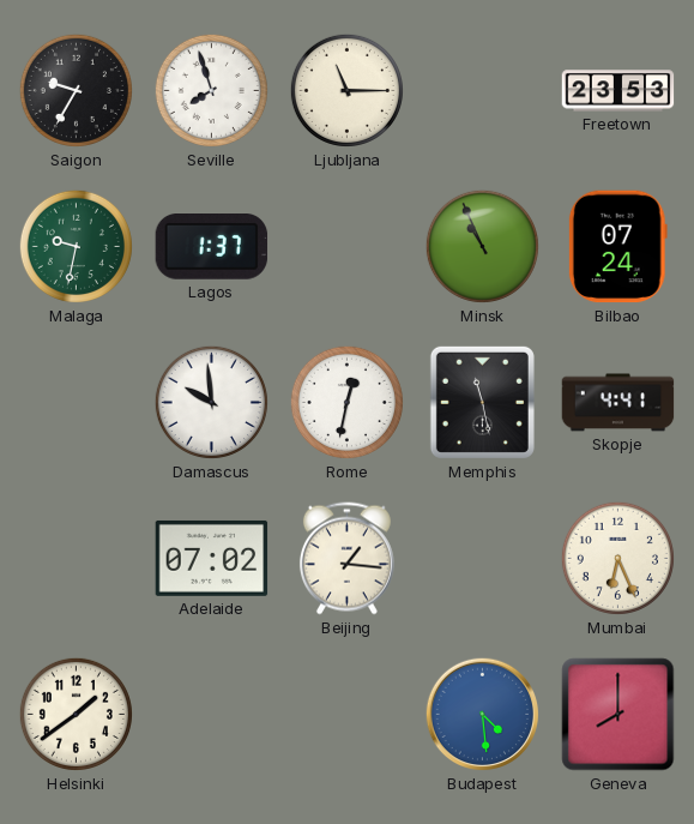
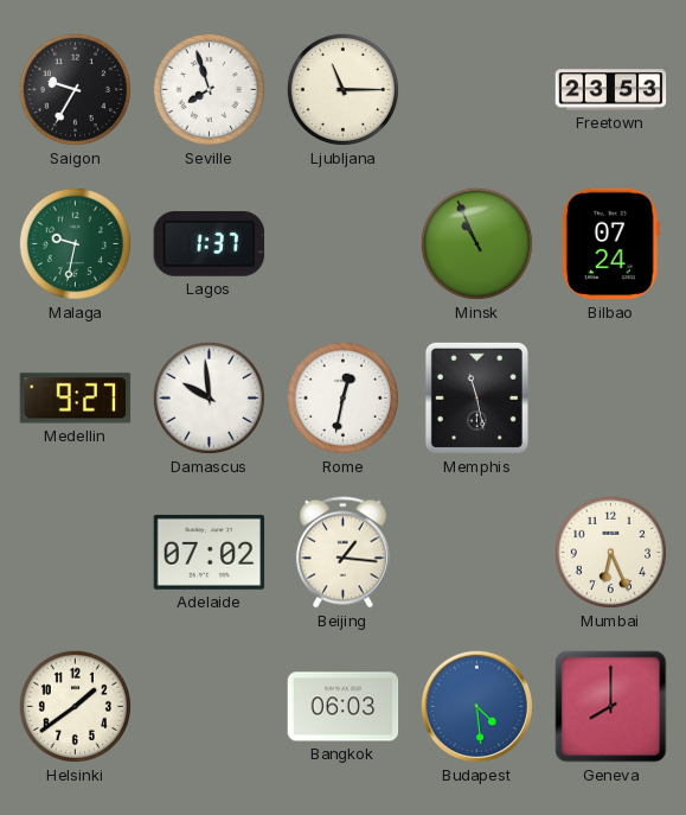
Medellin: none -> 9:27
Skopje: 4:41 -> none
Bangkok: none -> 06:03
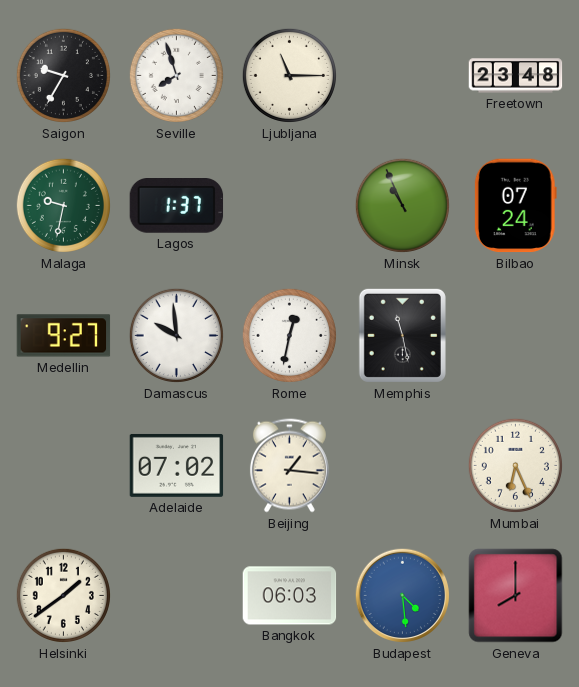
Freetown: 23:53 -> 23:48
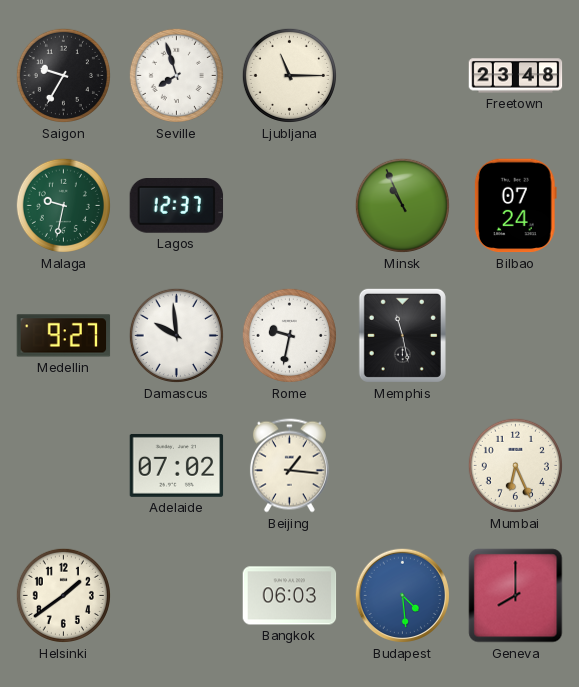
Lagos: 1:37 -> 12:37
Rome: 12:32 -> 9:32
